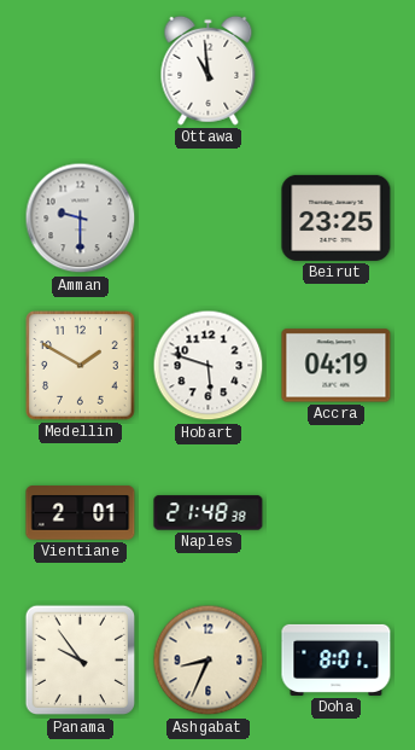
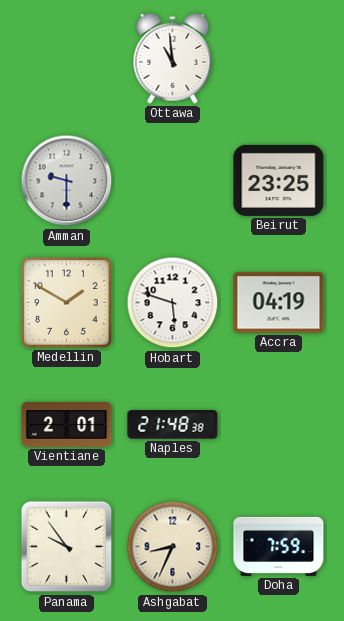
Doha: 8:01 -> 7:59
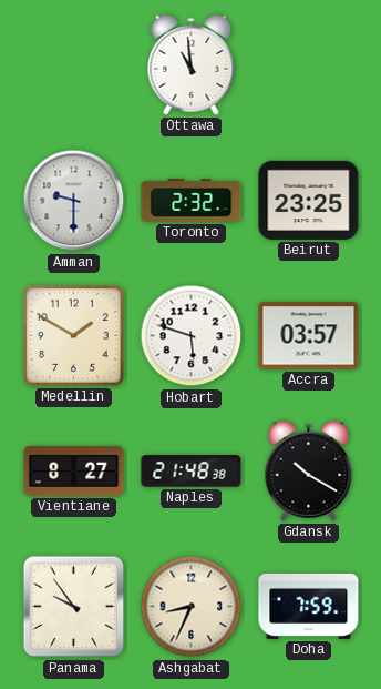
Toronto: none -> 2:32
Accra: 04:19 -> 03:57
Vientiane: 2:01 -> 8:27
Gdansk: none -> 10:20
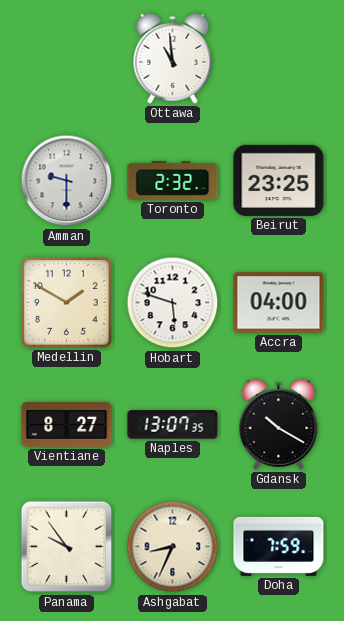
Accra: 03:57 -> 04:00
Naples: 21:48 -> 13:07
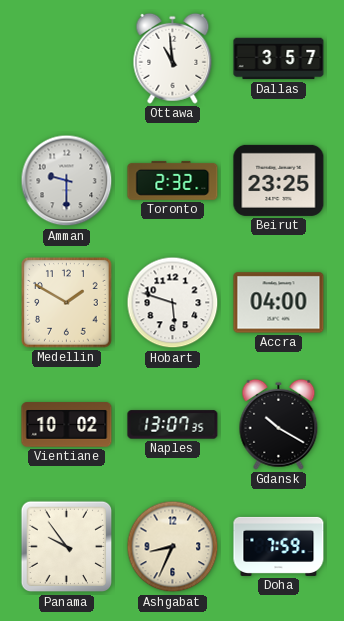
Dallas: none -> 3:57
Vientiane: 8:27 -> 10:02
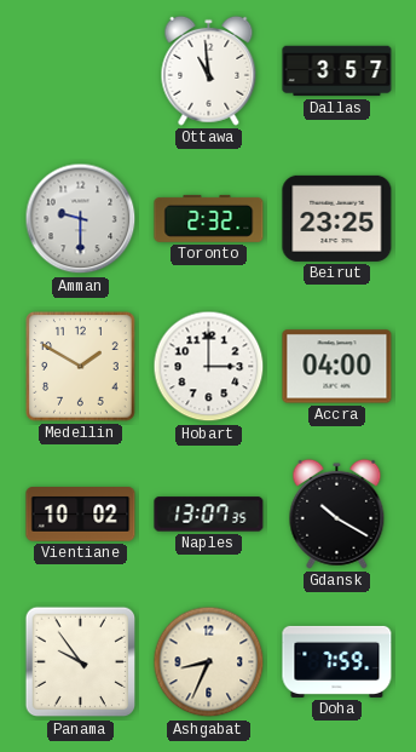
Hobart: 5:48 -> 3:00
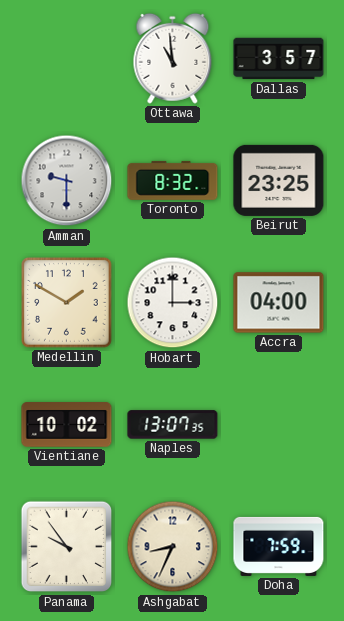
Toronto: 2:32 -> 8:32
Gdansk: 10:20 -> none
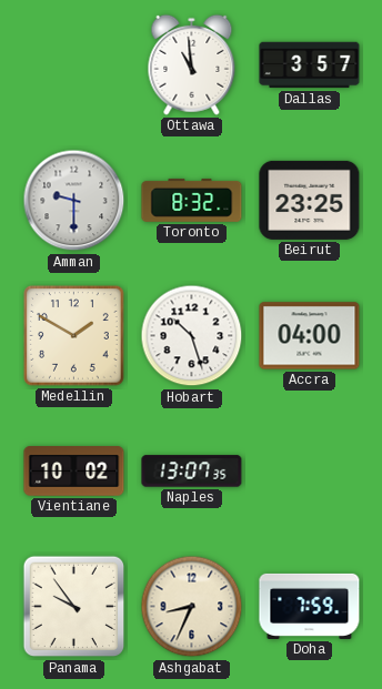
Hobart: 3:00 -> 10:27
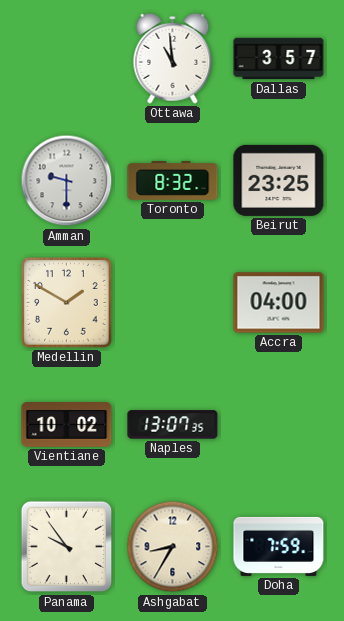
Hobart: 10:27 -> none
Ashgabat: 8:34 -> 8:35
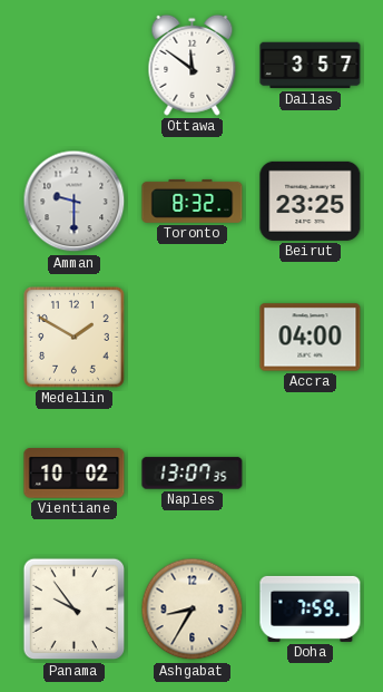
Ottawa: 10:59 -> 11:51
